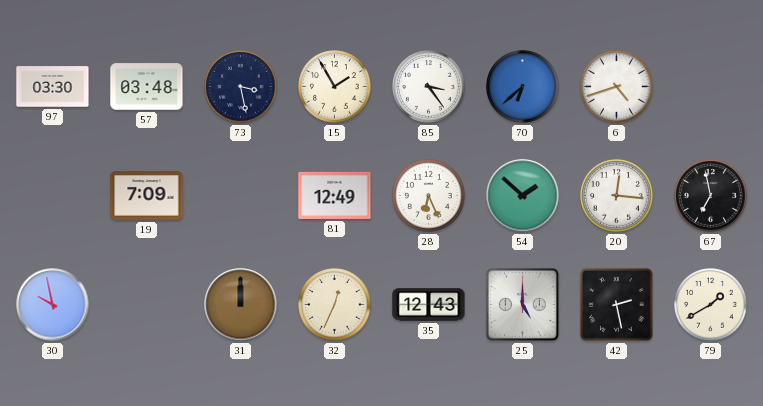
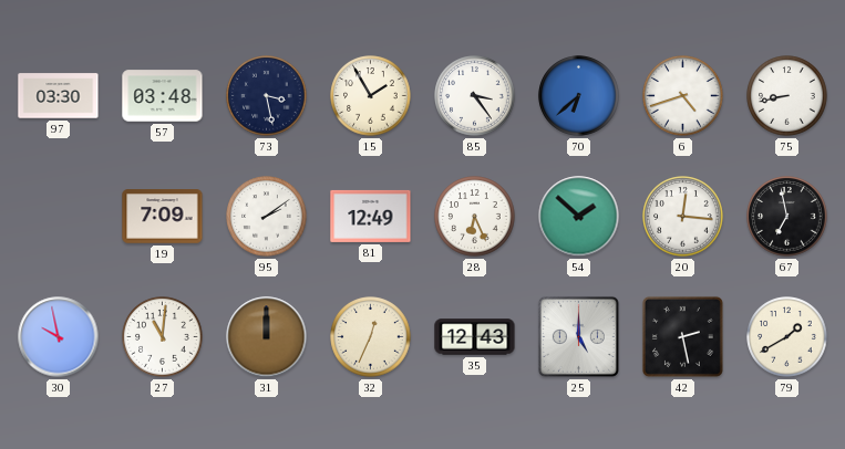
75: none -> 8:43
95: none -> 2:09
27: none -> 11:01
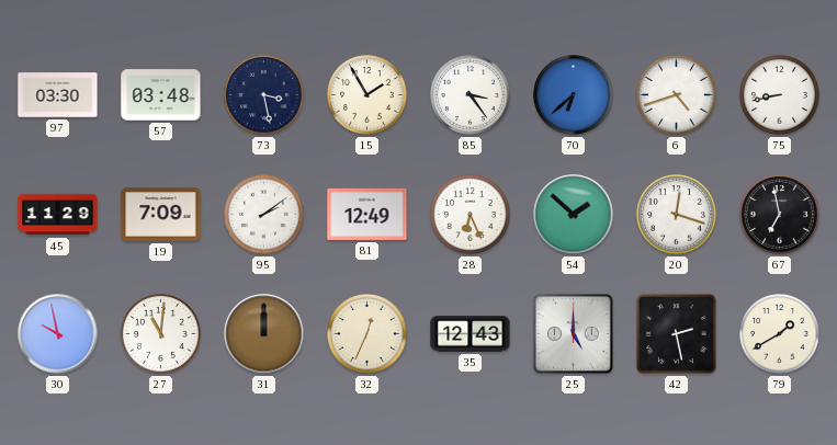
45: none -> 11:29
20: 12:16 -> 12:18
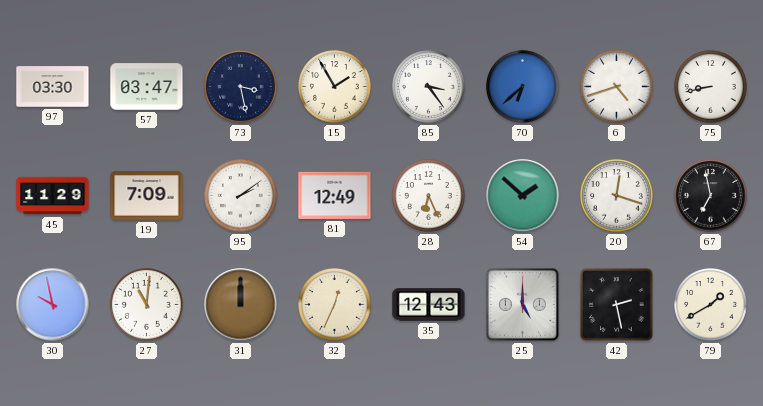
57: 03:48 -> 03:47
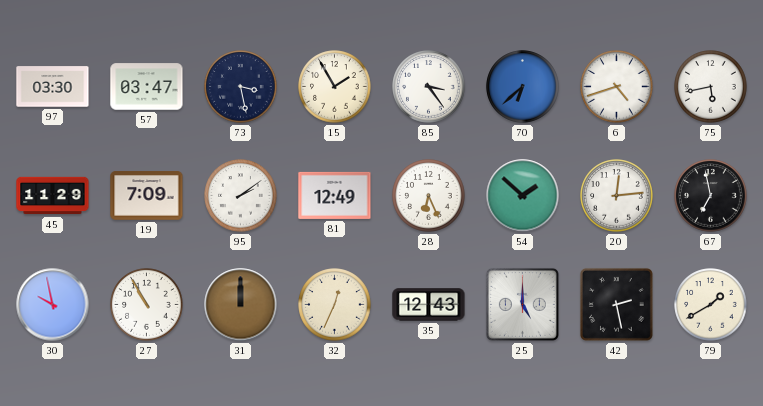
75: 8:43 -> 5:43
20: 12:18 -> 12:14
27: 11:01 -> 10:55
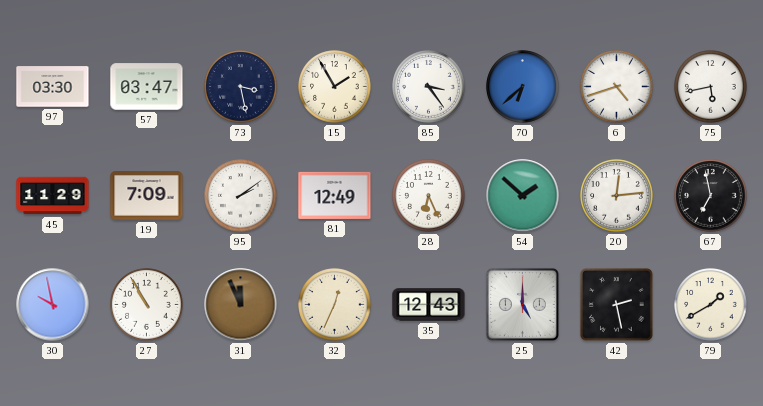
31: 12:00 -> 11:56
